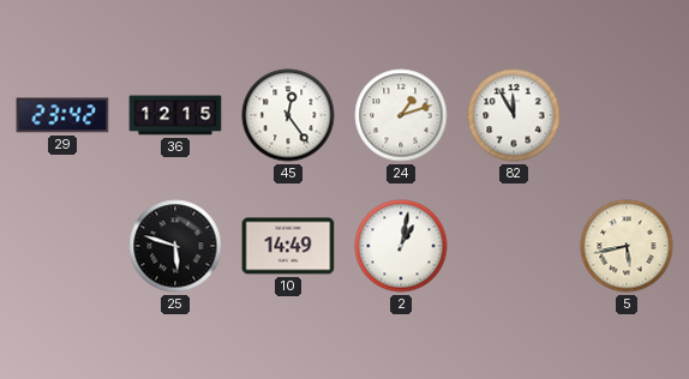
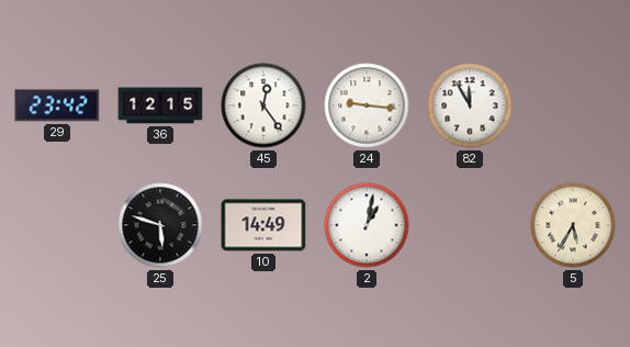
24: 1:12 -> 9:16
5: 5:43 -> 5:35
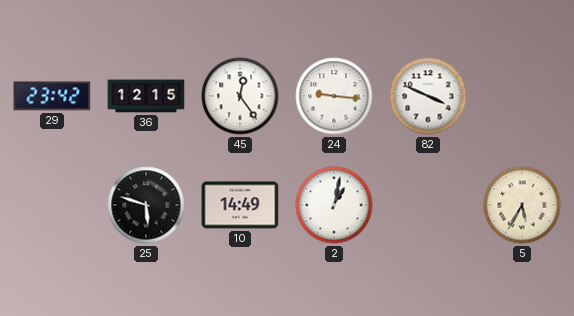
82: 11:55 -> 3:49
